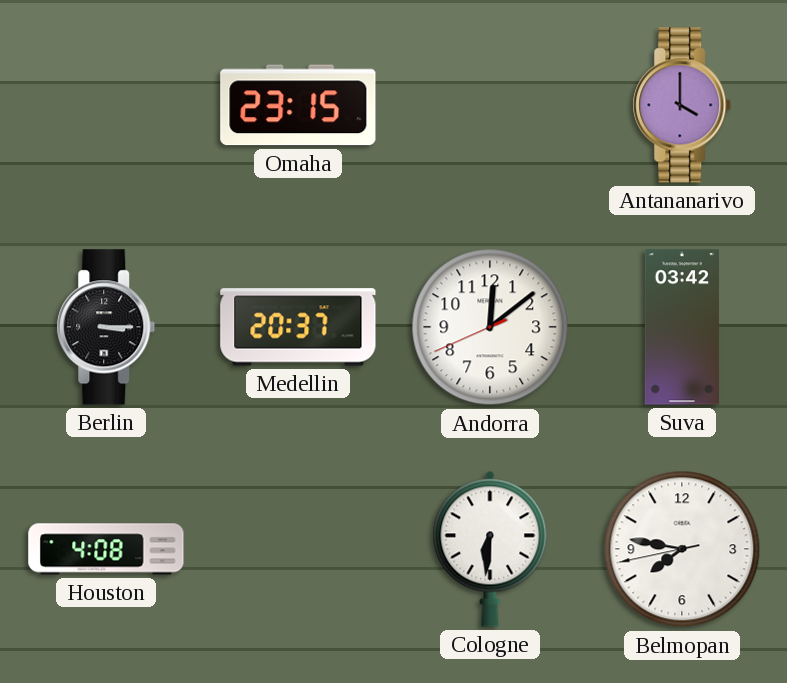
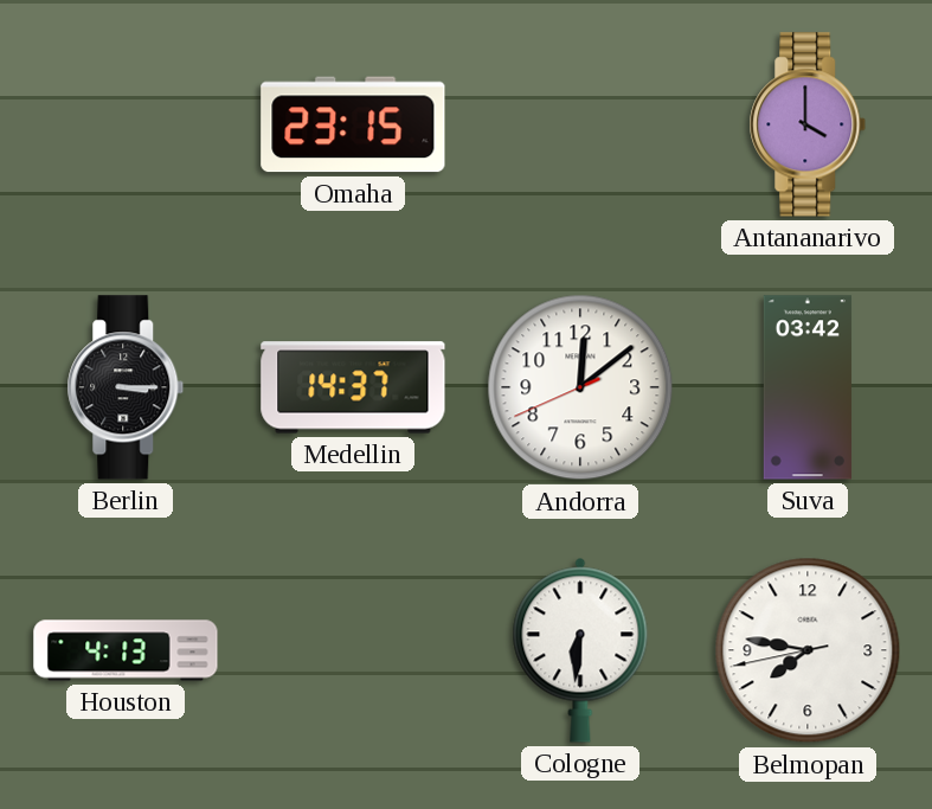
Medellin: 20:37 -> 14:37
Houston: 4:08 -> 4:13
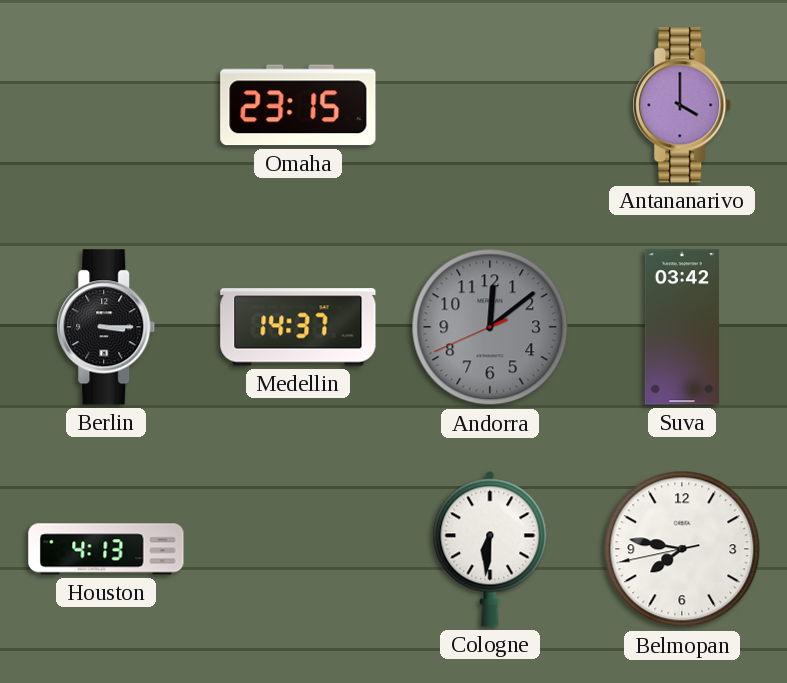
Andorra dial: white -> grey
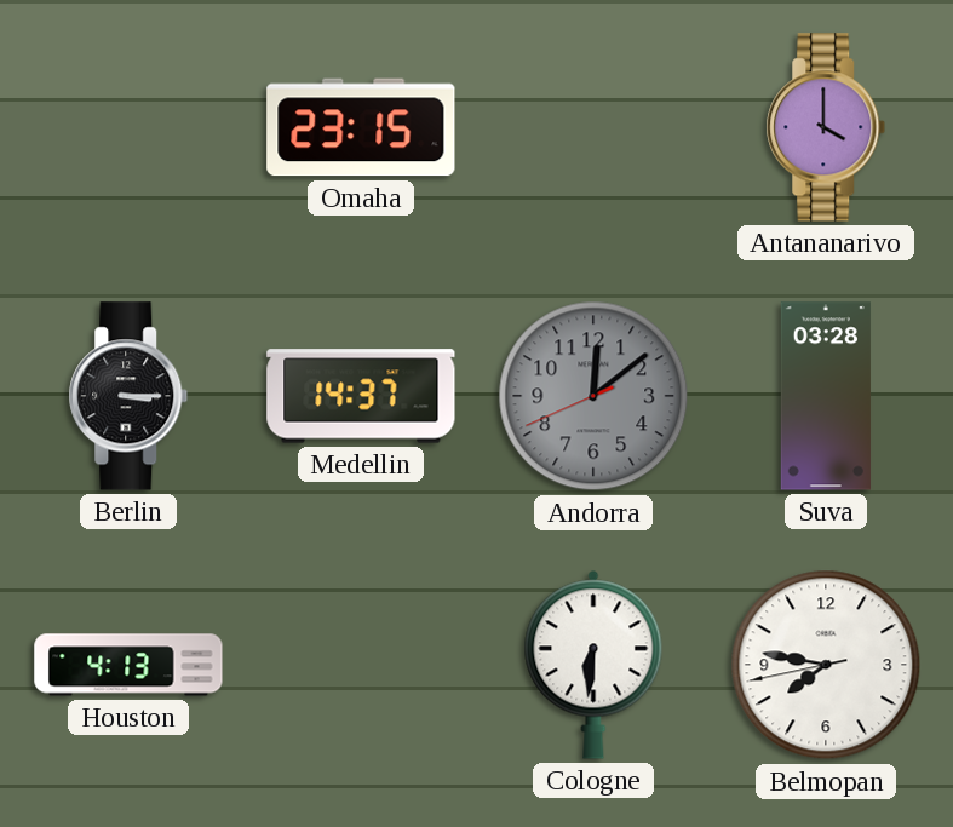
Suva: 03:42 -> 03:28
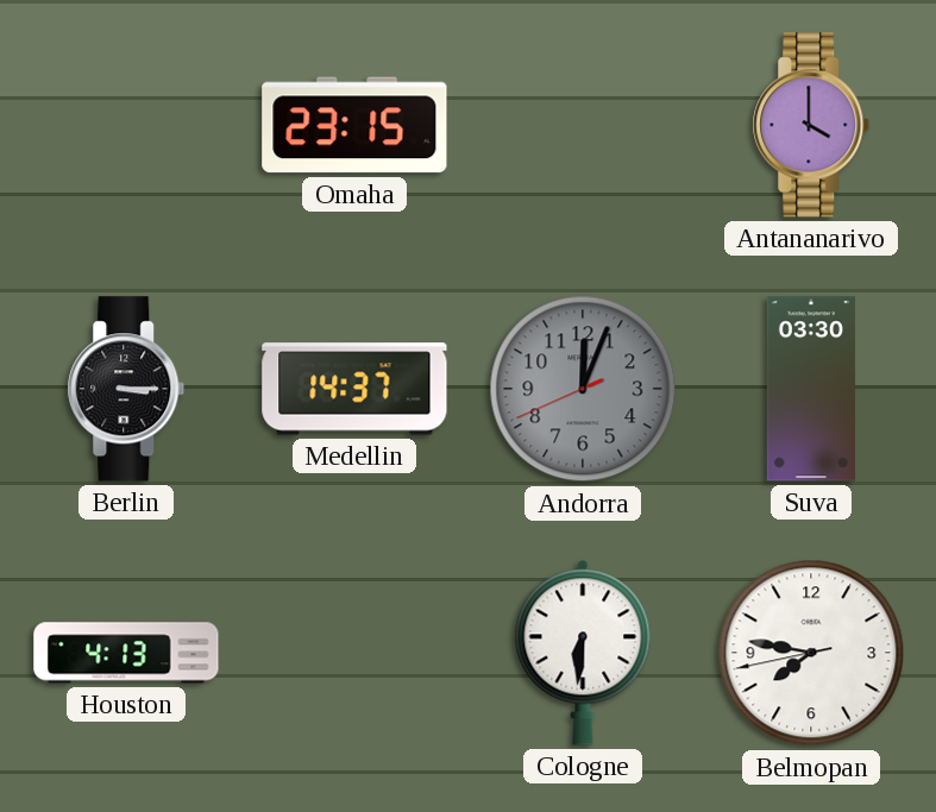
Andorra: 12:08 -> 12:03
Suva: 03:28 -> 03:30
